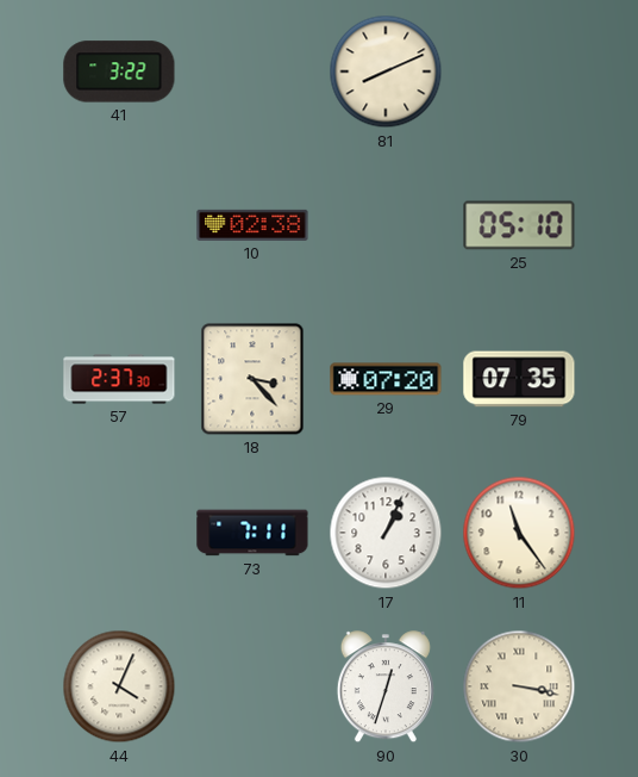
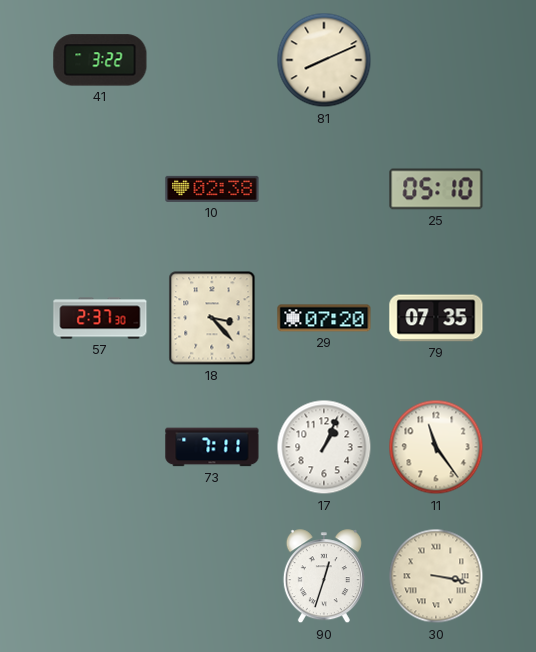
44: 4:04 -> none
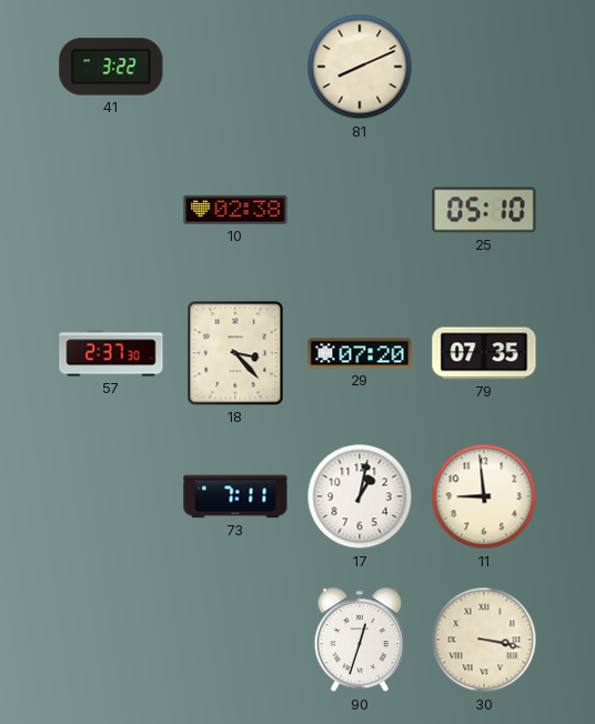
17: 1:04 -> 1:02
11: 11:24 -> 8:59
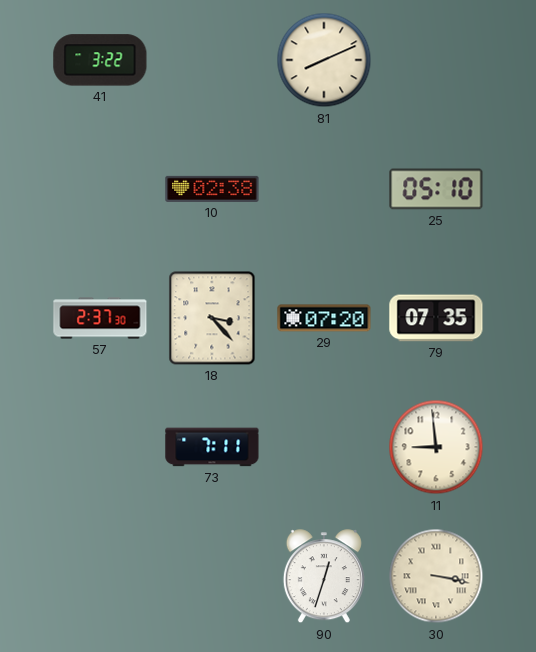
17: 1:02 -> none
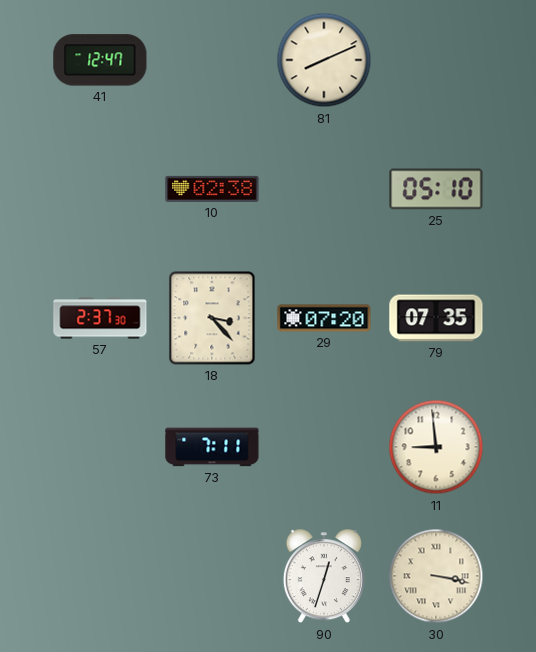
41: 3:22 -> 12:47
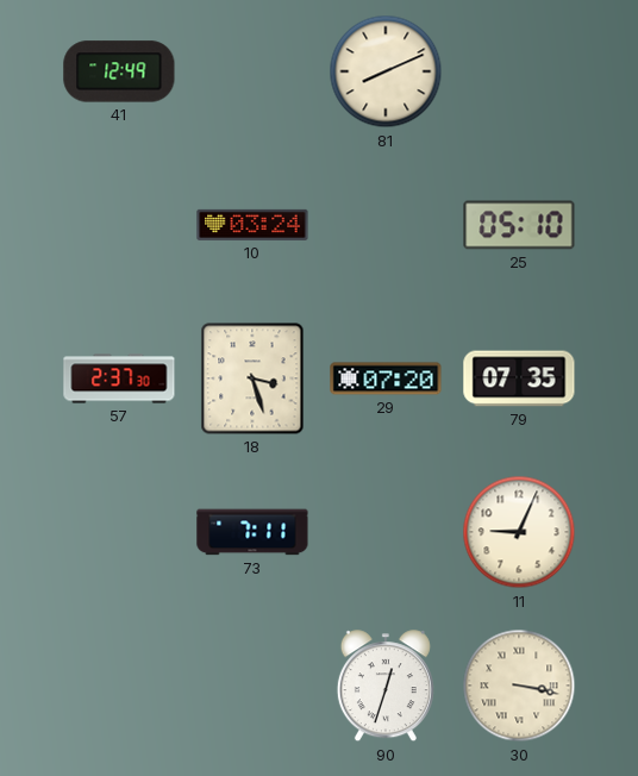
41: 12:47 -> 12:49
10: 02:38 -> 03:24
18: 3:23 -> 3:27
11: 8:59 -> 9:04
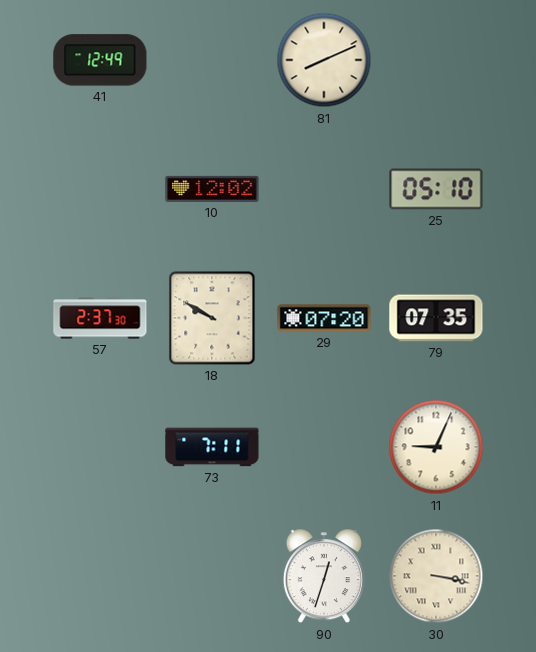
10: 03:24 -> 12:02
18: 3:27 -> 9:50
